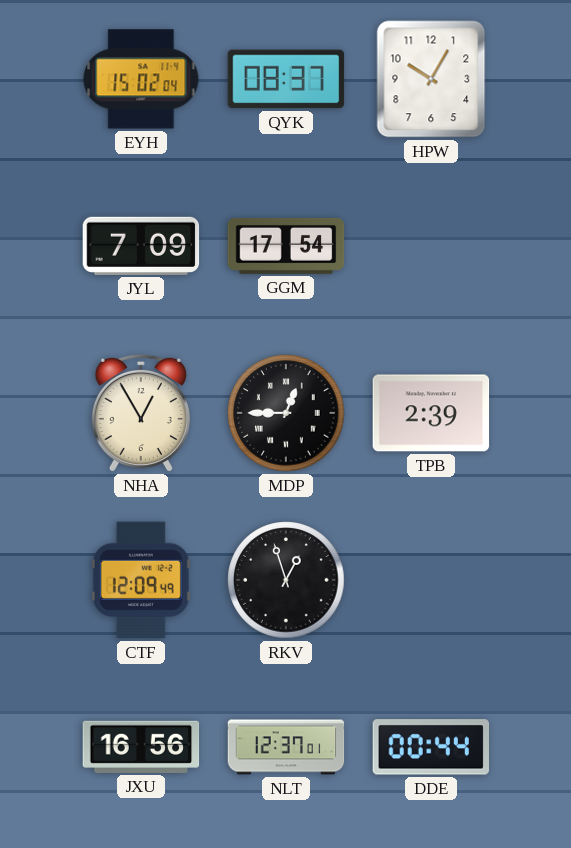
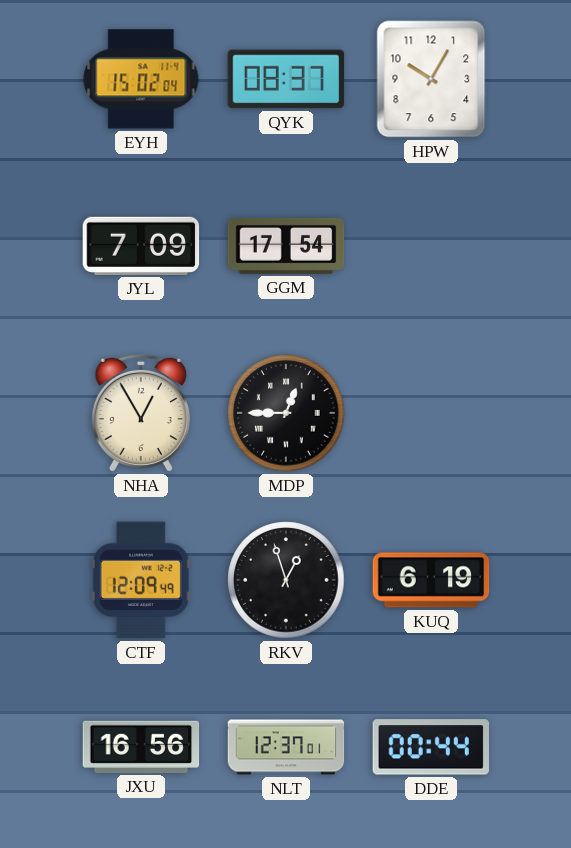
TPB: 2:39 -> none
KUQ: none -> 6:19
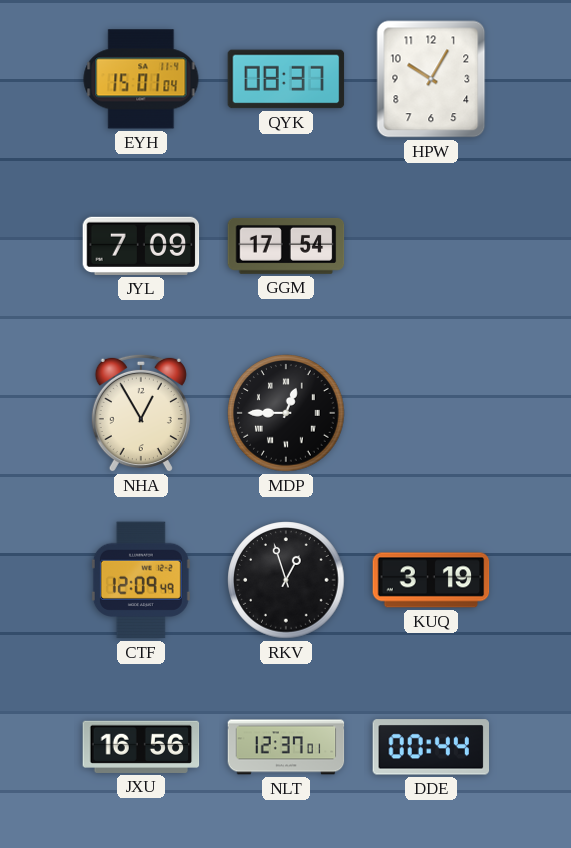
EYH: 15:02 -> 15:01
KUQ: 6:19 -> 3:19
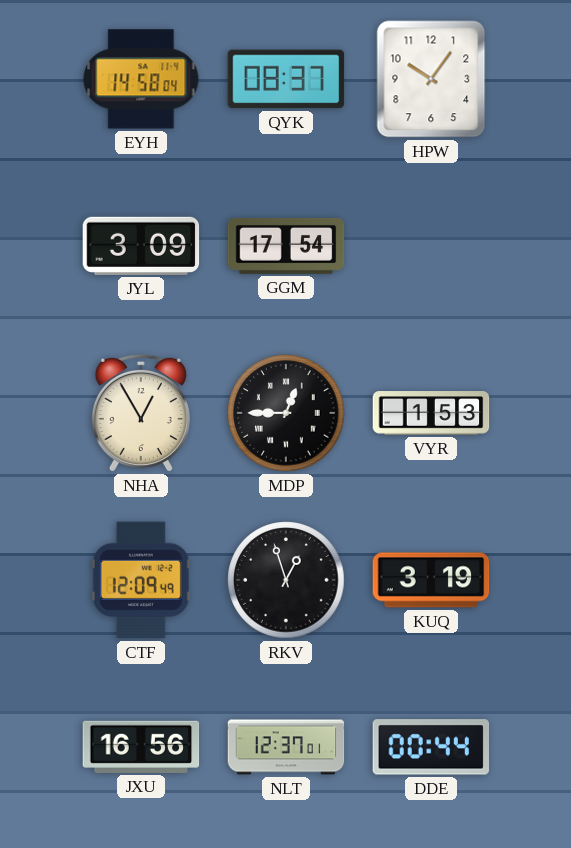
EYH: 15:01 -> 14:58
HPW: 10:05 -> 10:06
JYL: 7:09 -> 3:09
VYR: none -> 1:53
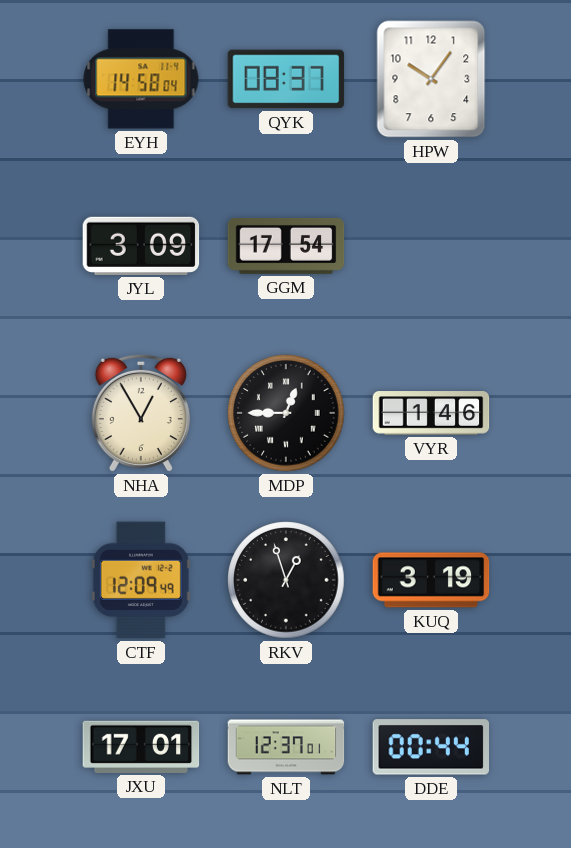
VYR: 1:53 -> 1:46
JXU: 16:56 -> 17:01
